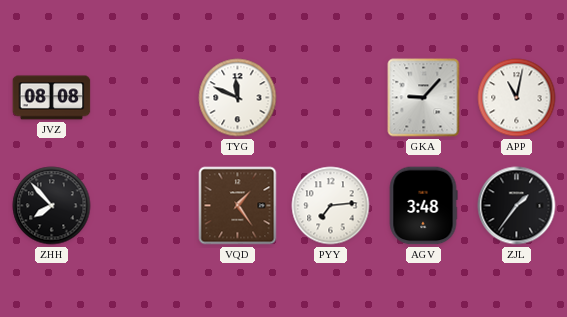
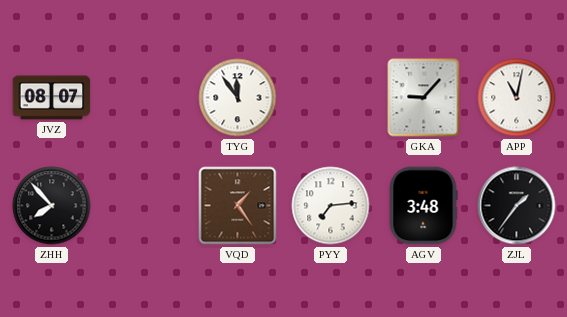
JVZ: 08:08 -> 08:07
TYG: 11:49 -> 11:54
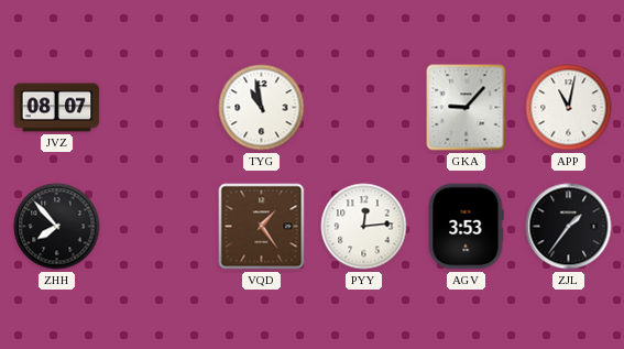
TYG: 11:54 -> 10:58
PYY: 7:14 -> 12:14
AGV: 3:48 -> 3:53
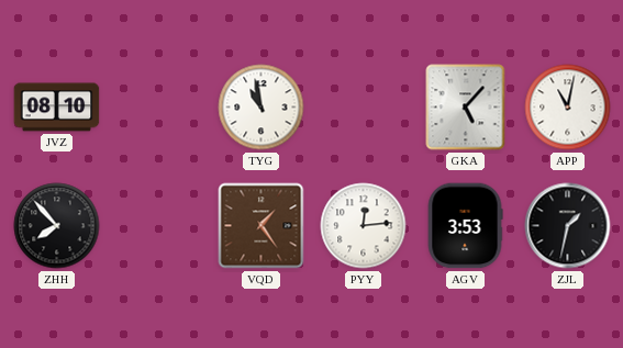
JVZ: 08:07 -> 08:10
GKA: 9:07 -> 5:07
ZJL: 1:36 -> 1:32
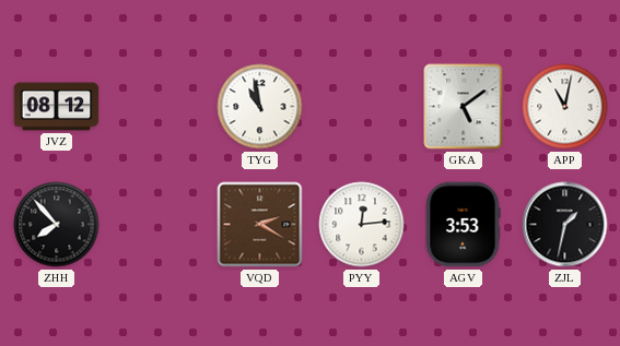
JVZ: 08:10 -> 08:12
GKA: 5:07 -> 5:09
VQD: 1:24 -> 2:20
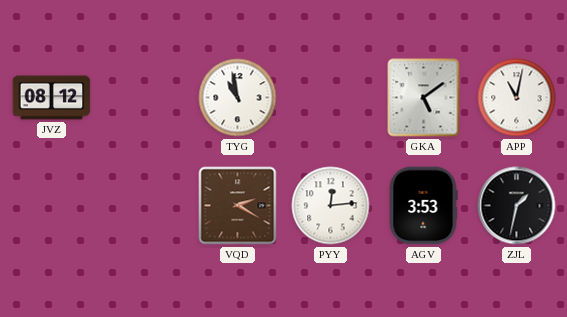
ZHH: 7:53 -> none
